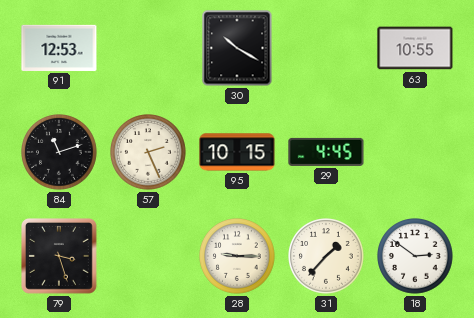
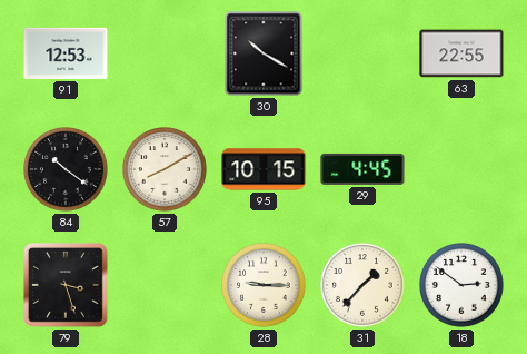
63: 10:55 -> 22:55
84: 11:12 -> 10:21
57: 2:26 -> 8:10
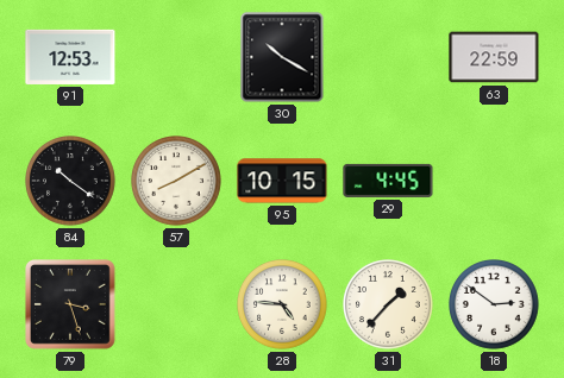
63: 22:55 -> 22:59
28: 9:15 -> 4:46
